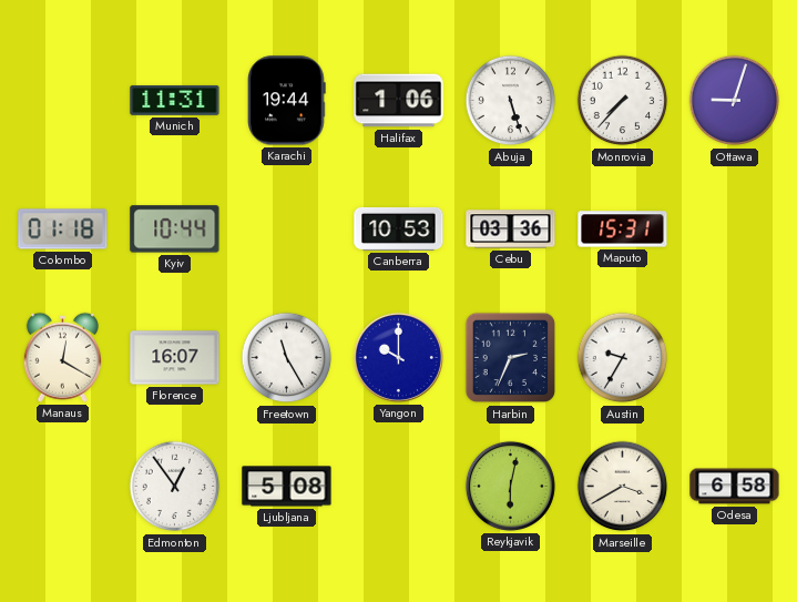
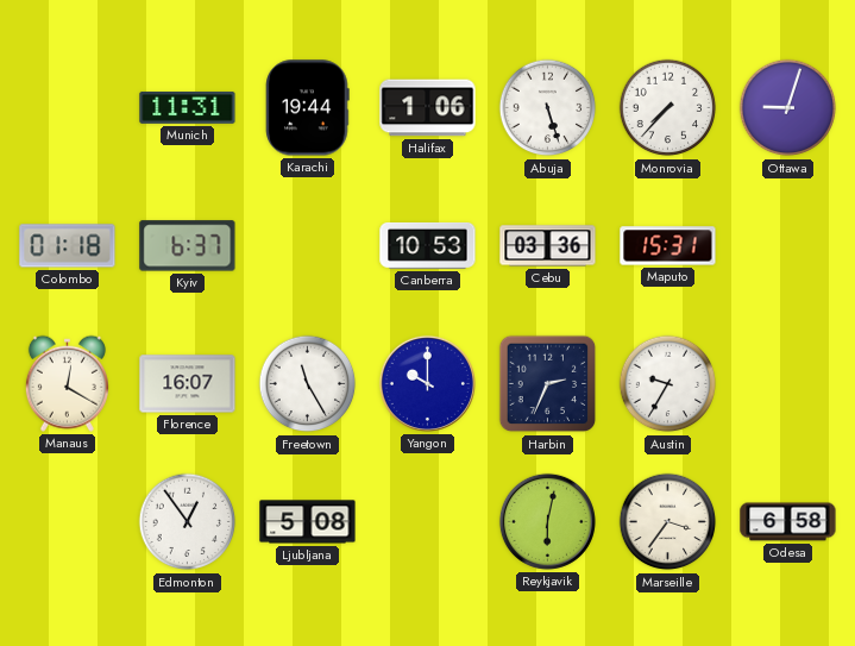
Kyiv: 10:44 -> 6:37
Marseille: 3:40 -> 3:36
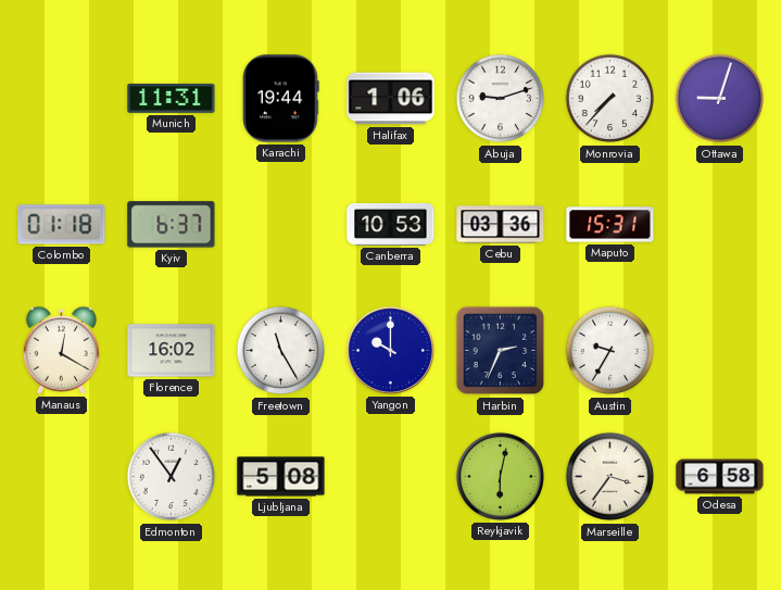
Abuja: 5:27 -> 9:12
Florence: 16:07 -> 16:02
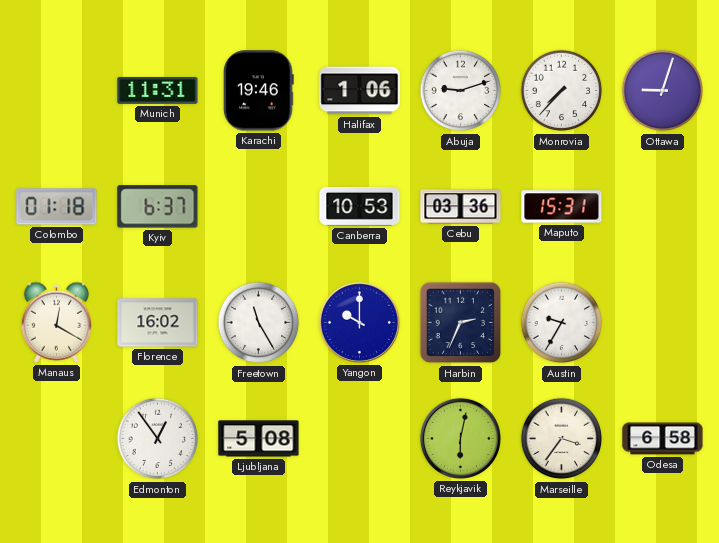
Karachi: 19:44 -> 19:46
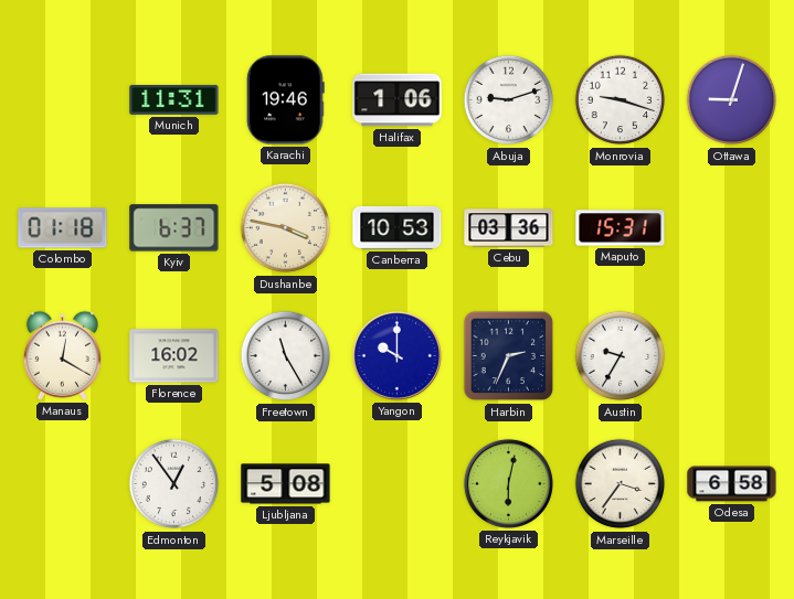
Monrovia: 7:37 -> 9:18
Dushanbe: none -> 3:47
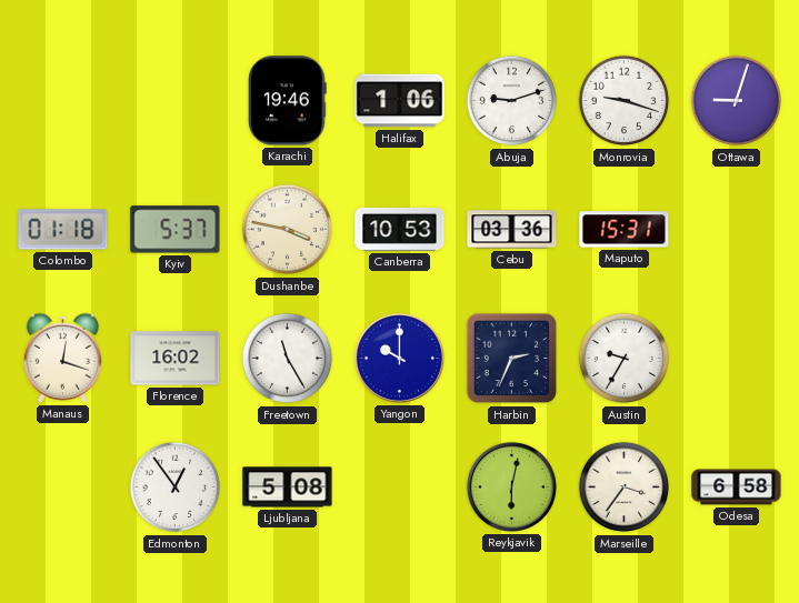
Munich: 11:31 -> none
Kyiv: 6:37 -> 5:37
Manaus: 12:20 -> 12:18
